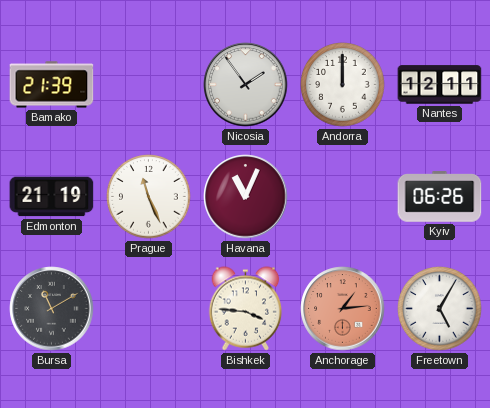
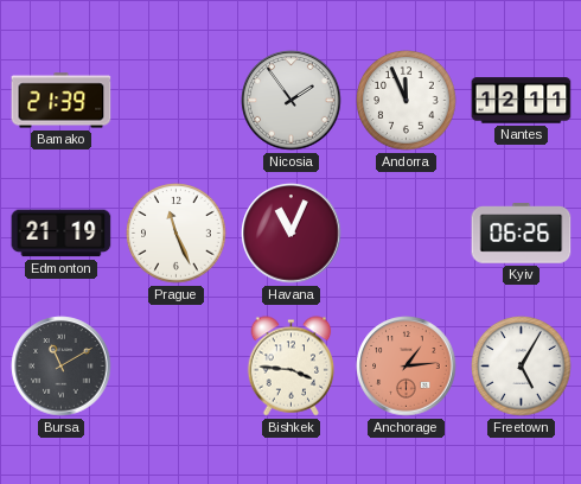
Andorra: 12:00 -> 11:56
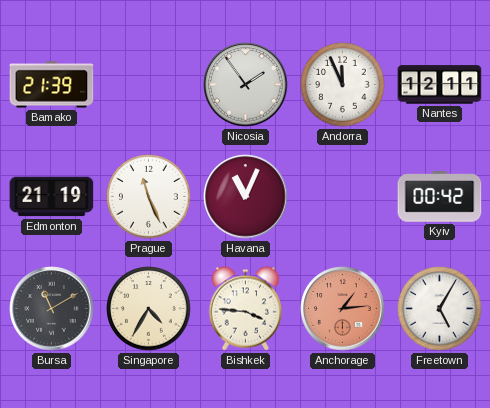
Kyiv: 06:26 -> 00:42
Singapore: none -> 4:35
